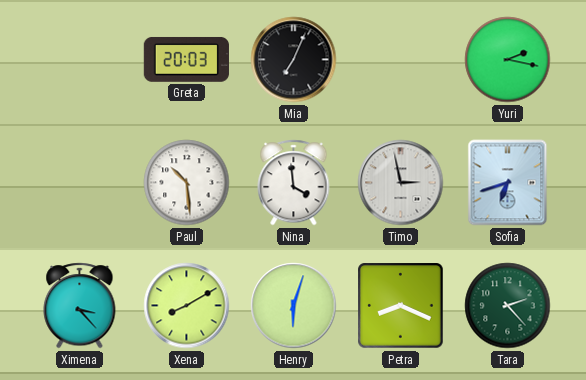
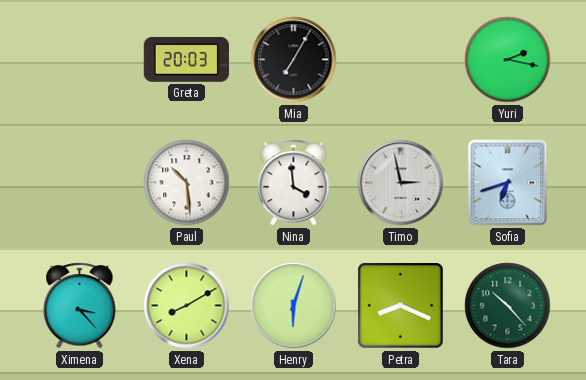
Mia: 7:04 -> 7:05
Tara: 2:23 -> 10:23
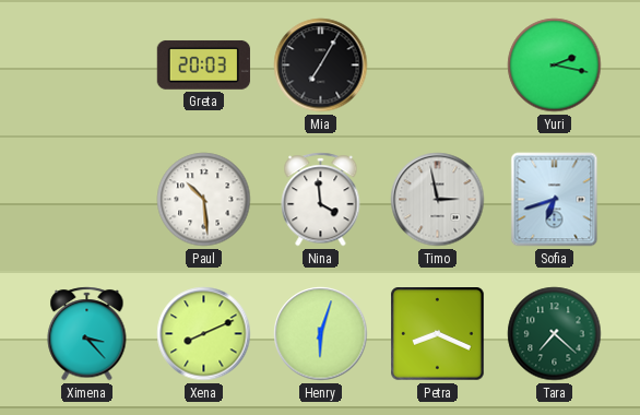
Xena: 8:10 -> 8:11
Tara: 10:23 -> 7:22
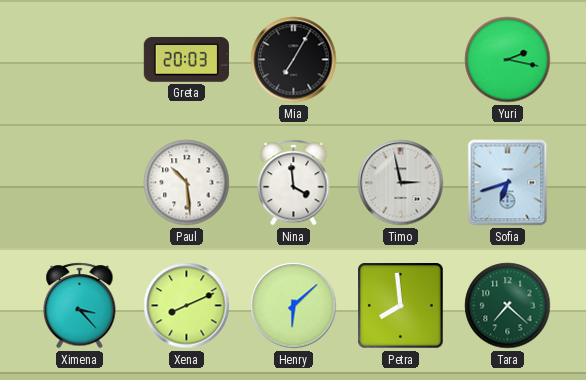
Henry: 6:03 -> 6:08
Petra: 8:19 -> 7:59
